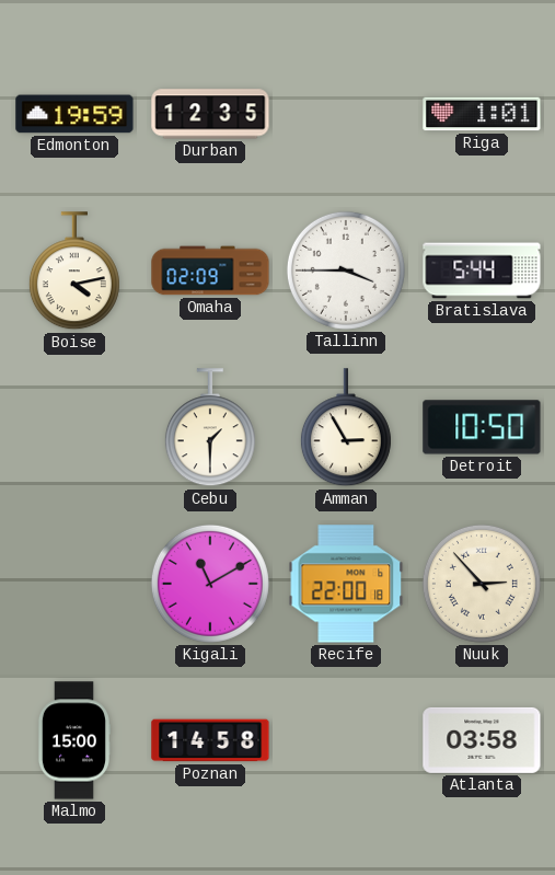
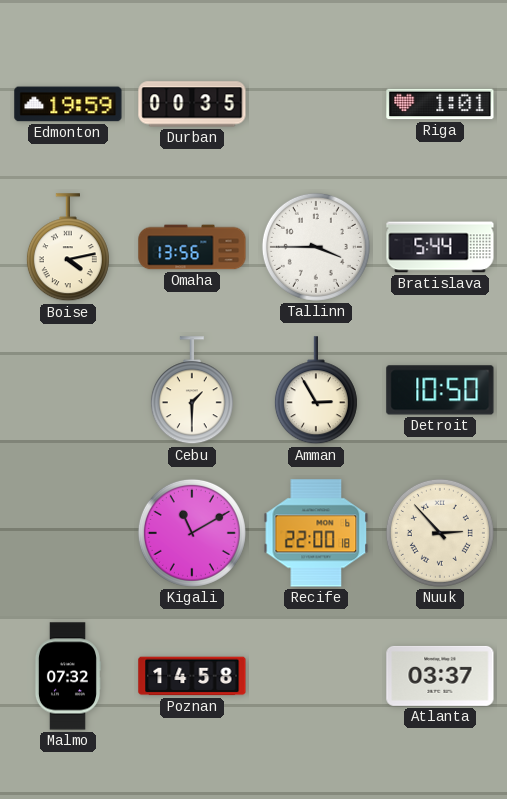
Durban: 12:35 -> 00:35
Omaha: 02:09 -> 13:56
Malmo: 15:00 -> 07:32
Atlanta: 03:58 -> 03:37
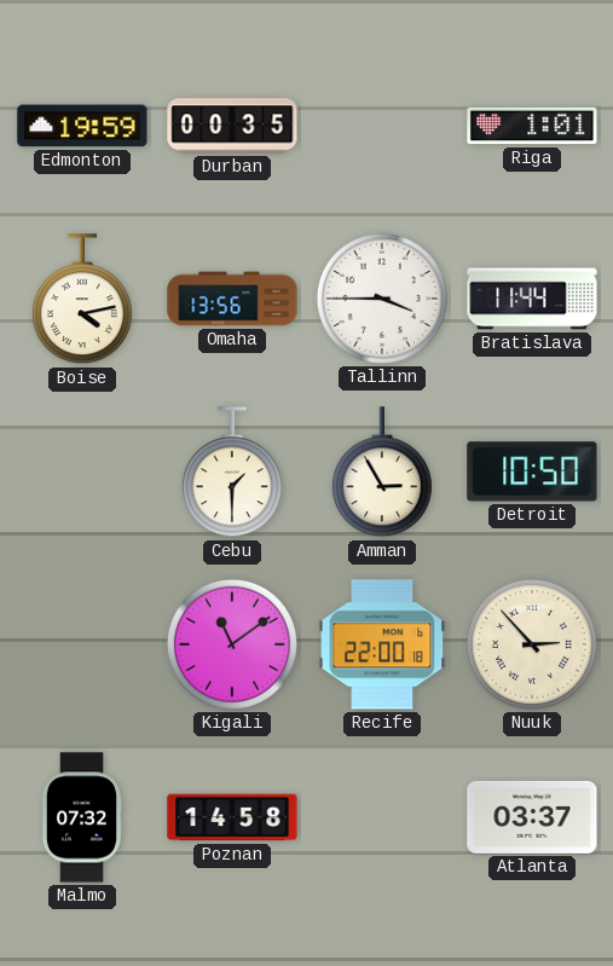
Bratislava: 5:44 -> 11:44
Kigali: 11:10 -> 11:09
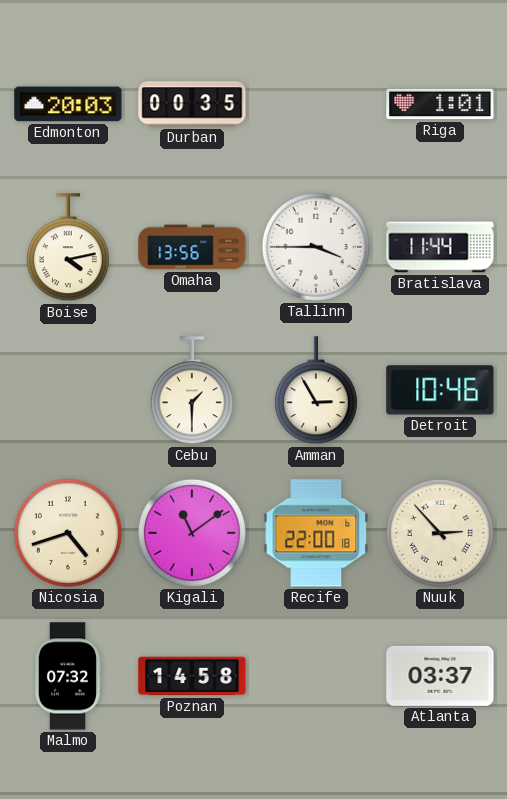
Edmonton: 19:59 -> 20:03
Detroit: 10:50 -> 10:46
Nicosia: none -> 4:42
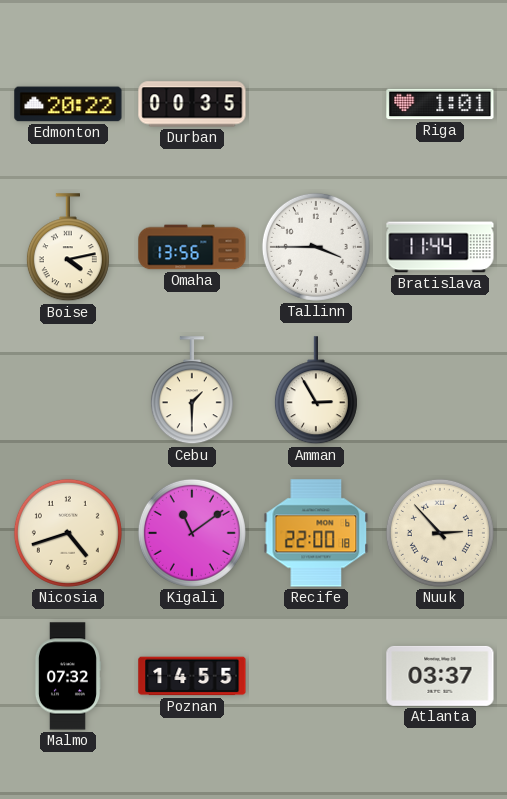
Edmonton: 20:03 -> 20:22
Detroit: 10:46 -> none
Poznan: 14:58 -> 14:55
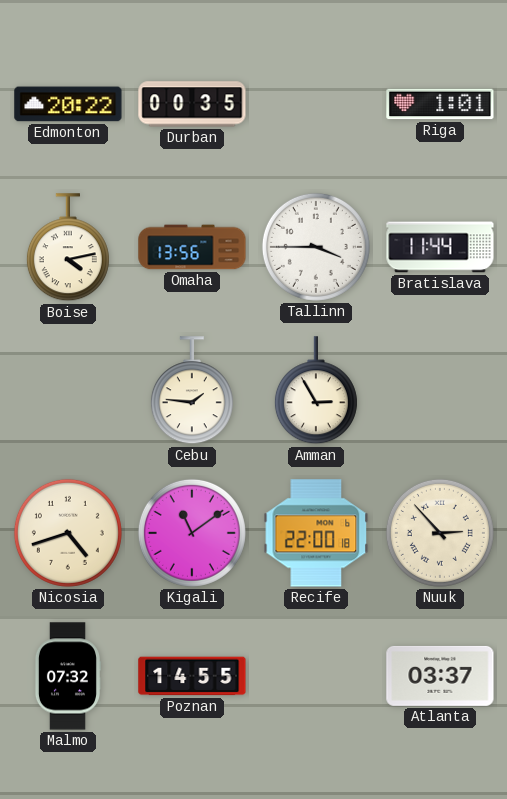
Cebu: 1:30 -> 1:46
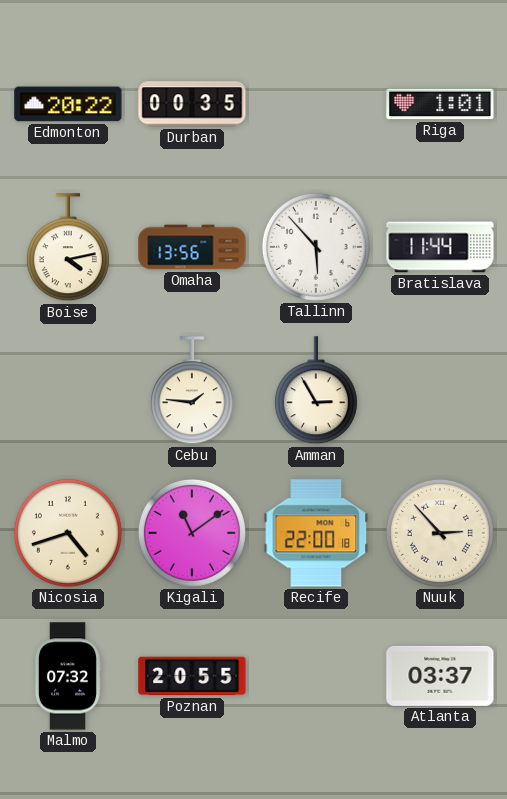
Tallinn: 3:45 -> 5:53
Poznan: 14:55 -> 20:55
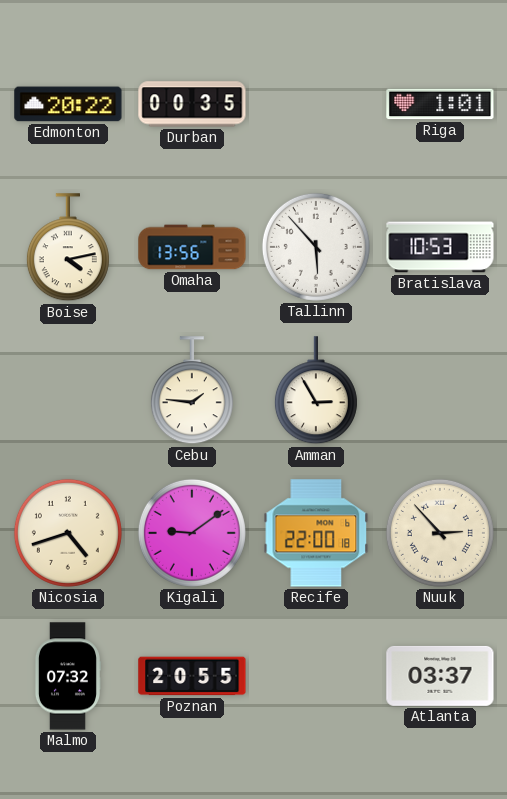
Bratislava: 11:44 -> 10:53
Kigali: 11:09 -> 9:09
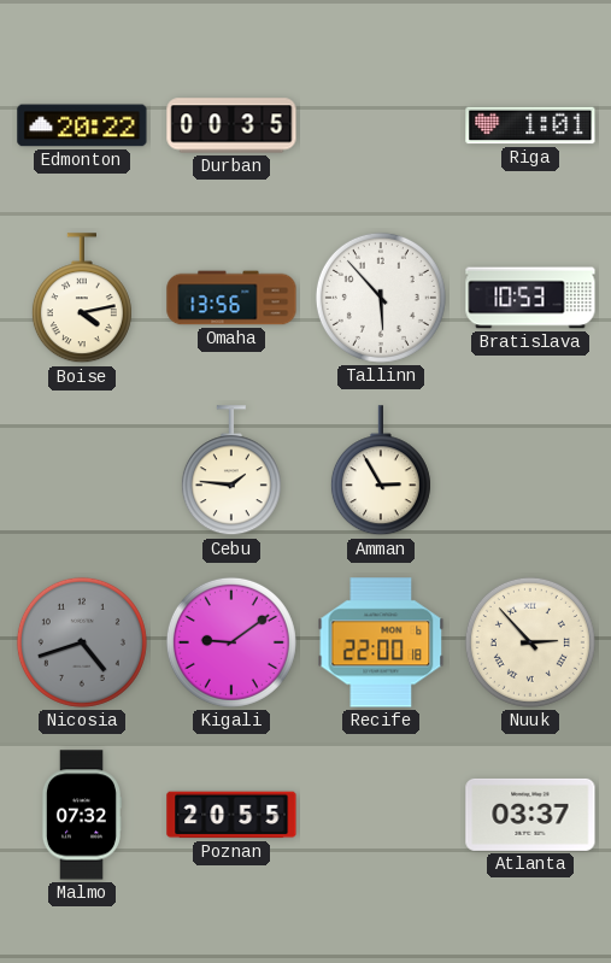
Nicosia dial: cream -> grey
